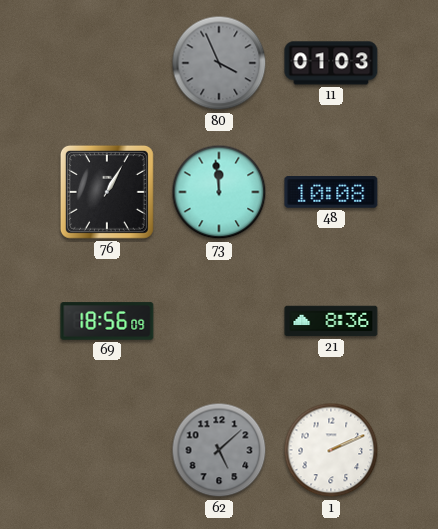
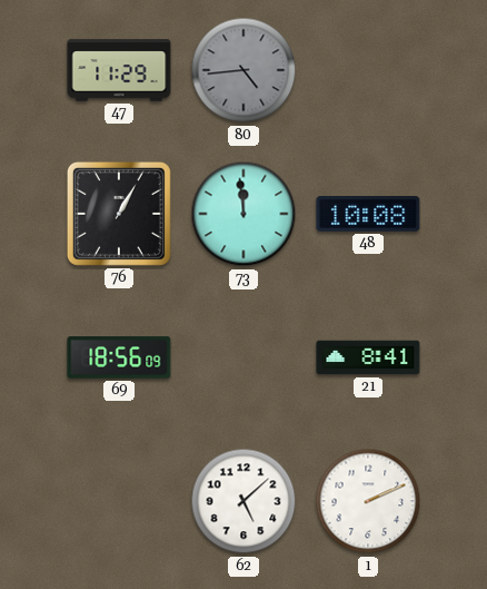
47: none -> 11:29
80: 3:56 -> 4:44
11: 01:03 -> none
21: 8:36 -> 8:41
62 dial: grey -> white
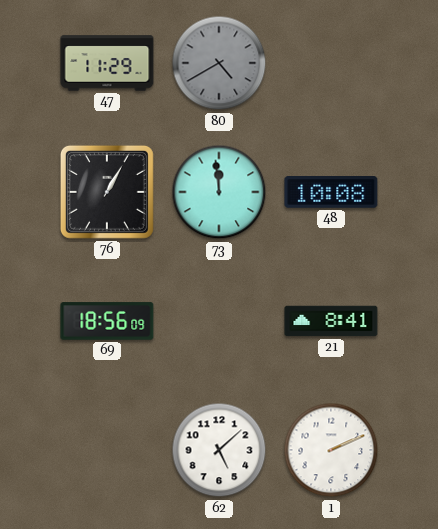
80: 4:44 -> 4:40
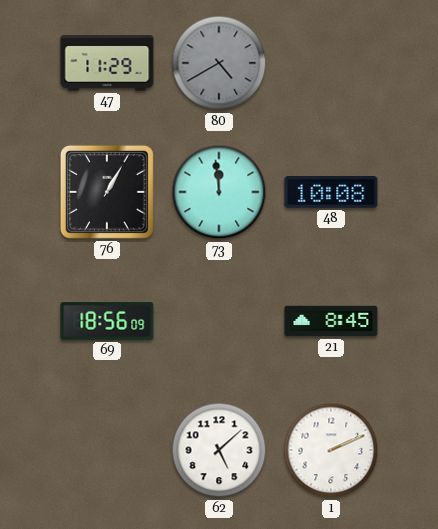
21: 8:41 -> 8:45
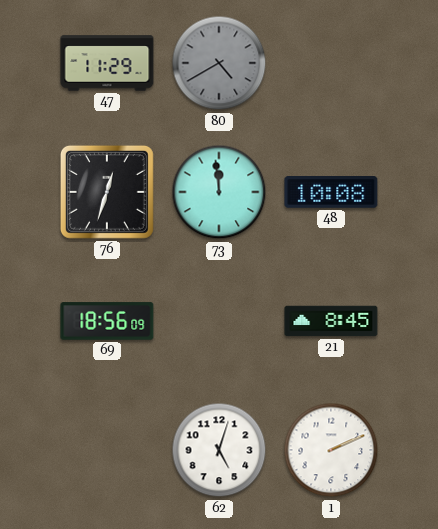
76: 1:05 -> 12:33
62: 5:08 -> 5:03
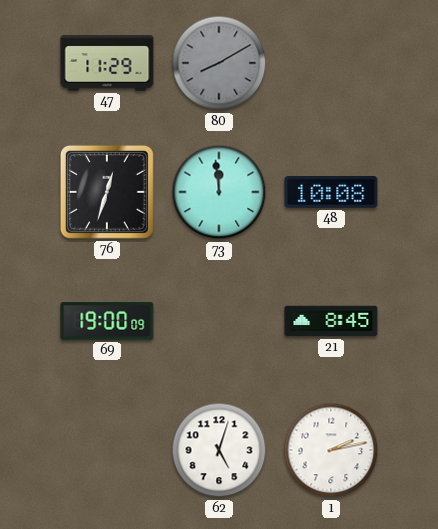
80: 4:40 -> 8:10
69: 18:56 -> 19:00
1: 2:11 -> 2:13
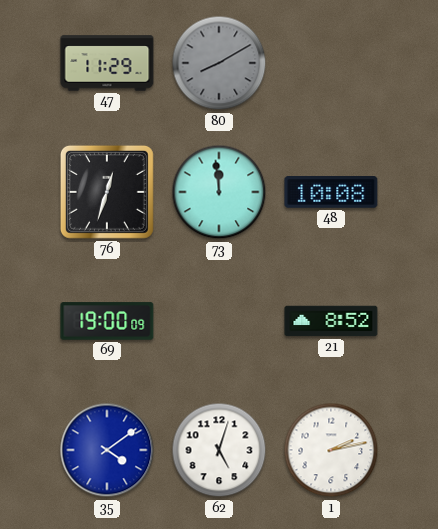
21: 8:45 -> 8:52
35: none -> 4:09
